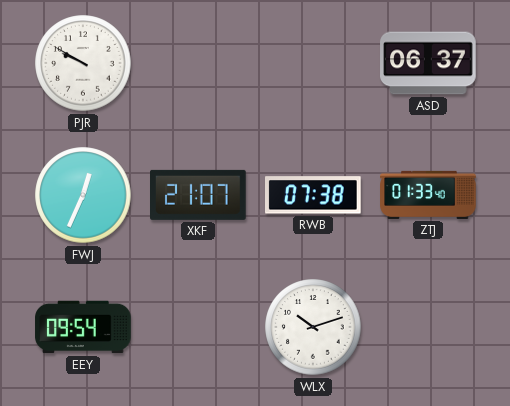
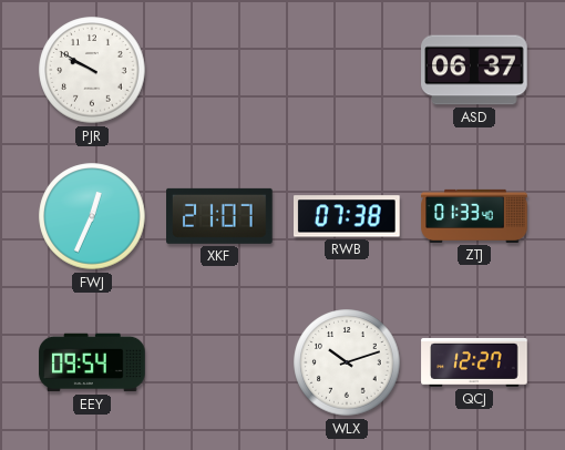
QCJ: none -> 12:27
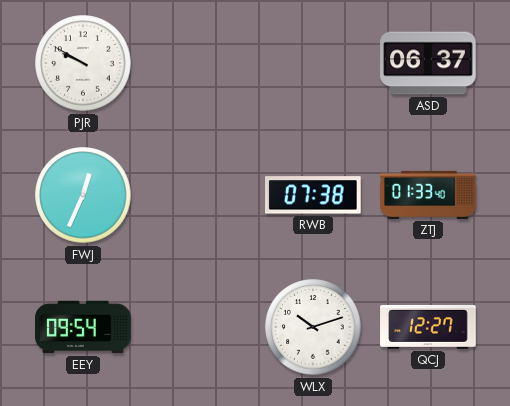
XKF: 21:07 -> none
